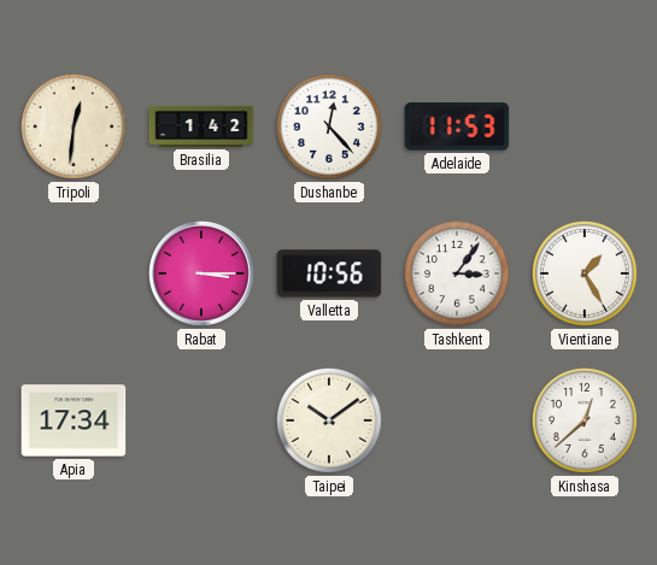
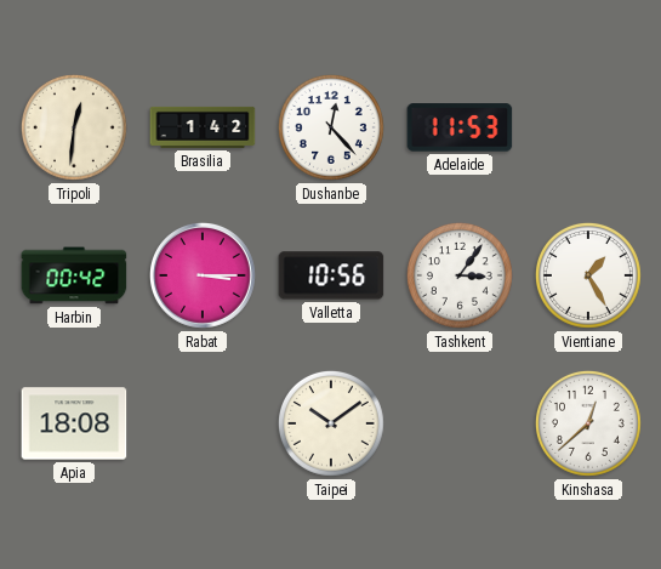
Harbin: none -> 00:42
Apia: 17:34 -> 18:08
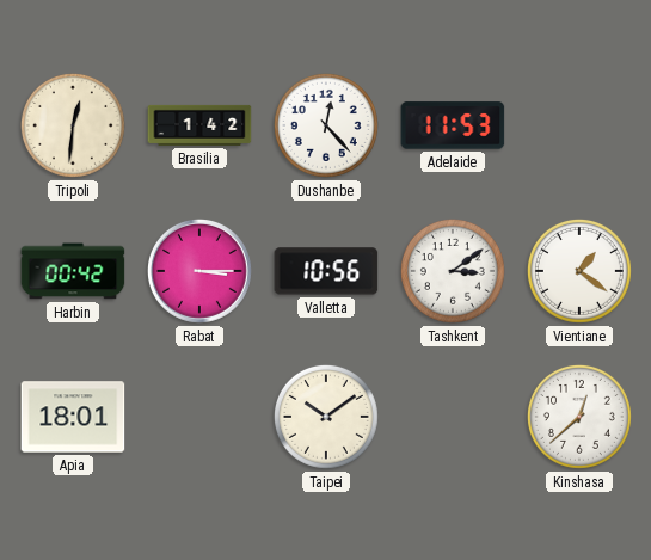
Tashkent: 3:06 -> 3:09
Vientiane: 1:25 -> 1:21
Apia: 18:08 -> 18:01
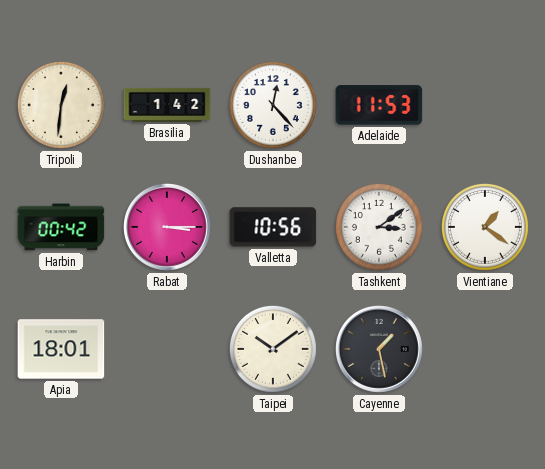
Cayenne: none -> 1:28
Kinshasa: 12:38 -> none
